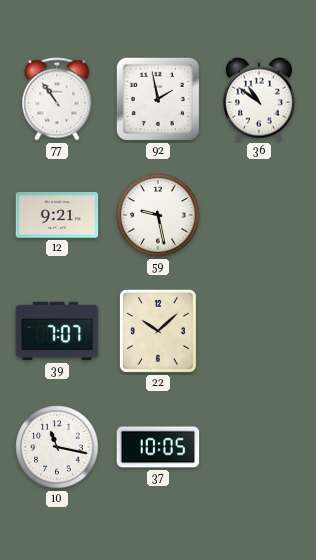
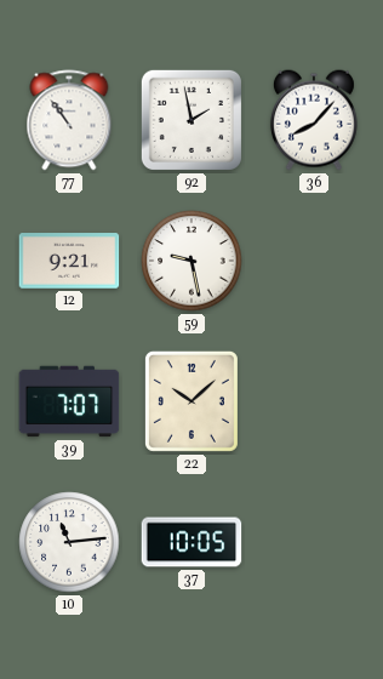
36: 10:51 -> 8:07
10: 11:17 -> 11:14
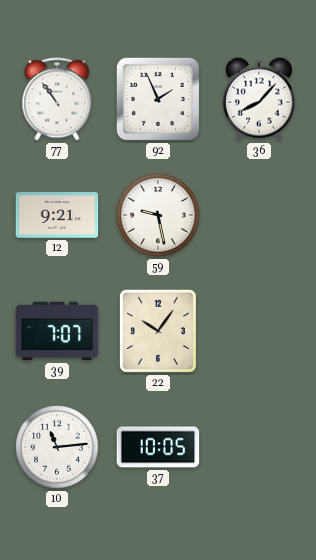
92: 1:58 -> 1:56
22: 10:08 -> 10:06
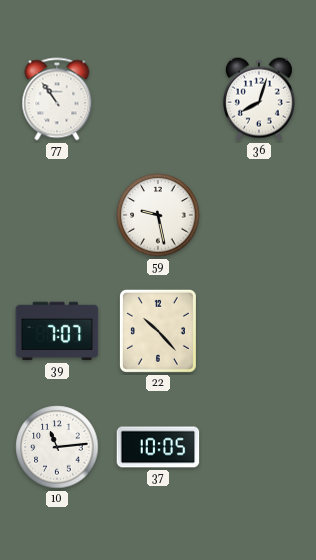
92: 1:56 -> none
36: 8:07 -> 8:03
12: 9:21 -> none
22: 10:06 -> 10:23
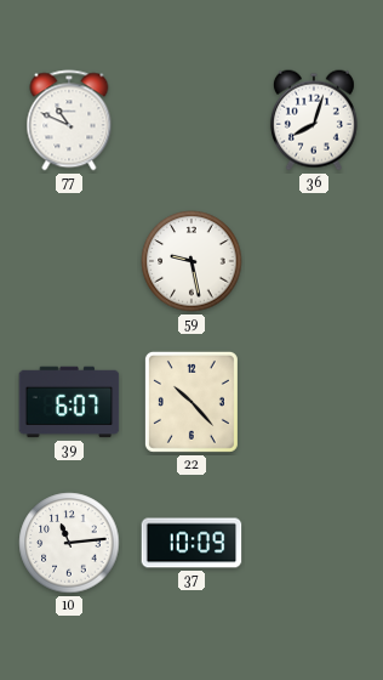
77: 10:54 -> 10:49
39: 7:07 -> 6:07
37: 10:05 -> 10:09
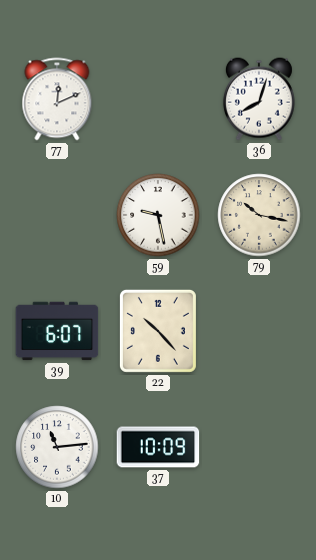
77: 10:49 -> 12:11
79: none -> 10:17
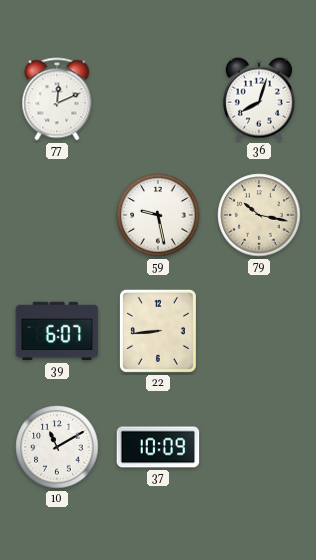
22: 10:23 -> 8:44
10: 11:14 -> 11:10
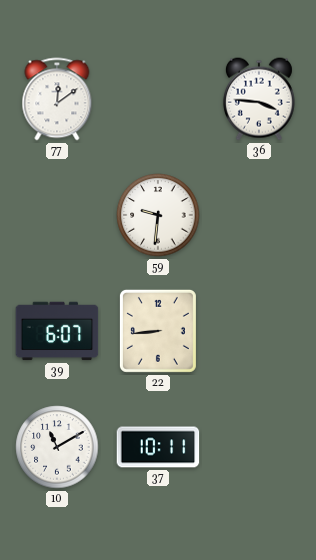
77: 12:11 -> 12:09
36: 8:03 -> 3:46
59: 9:28 -> 9:31
79: 10:17 -> none
37: 10:09 -> 10:11
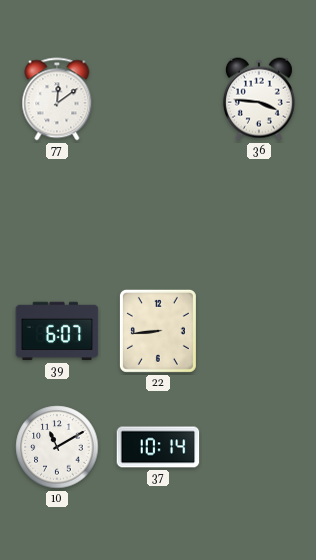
59: 9:31 -> none
37: 10:11 -> 10:14
